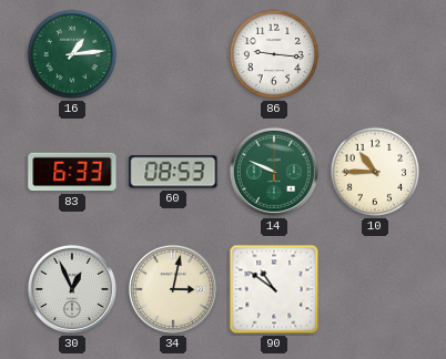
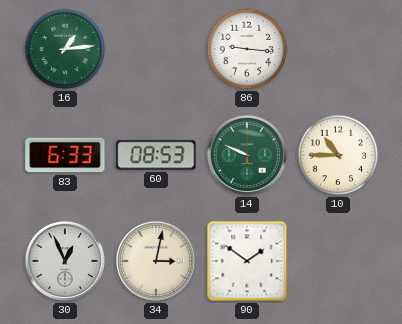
90: 10:51 -> 1:51
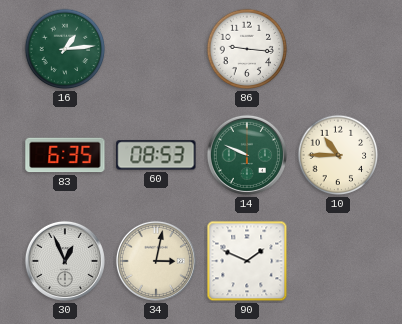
83: 6:33 -> 6:35
90: 1:51 -> 1:49
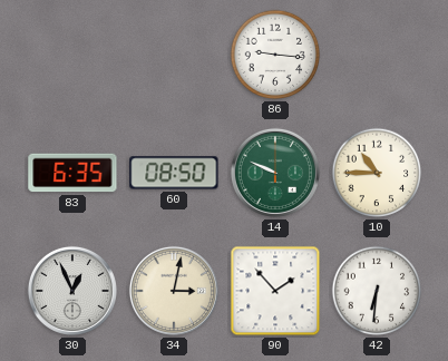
16: 1:14 -> none
60: 08:53 -> 08:50
90: 1:49 -> 1:53
42: none -> 6:31
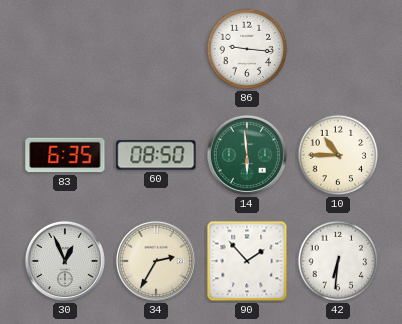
14: 9:49 -> 5:59
34: 3:02 -> 2:35
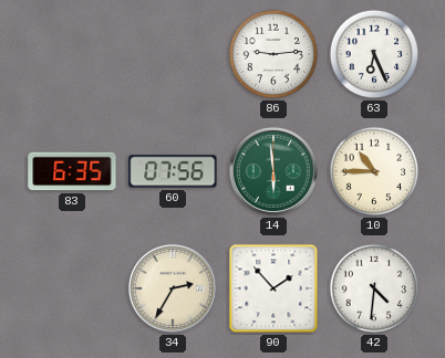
86: 9:16 -> 9:14
63: none -> 6:26
60: 08:50 -> 07:56
30: 12:56 -> none
42: 6:31 -> 4:31
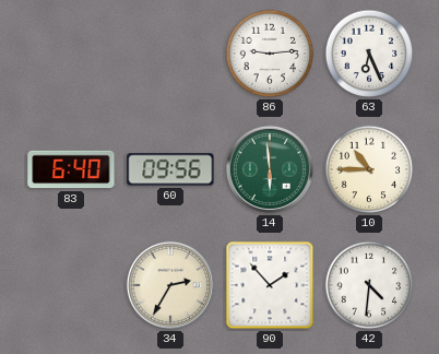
83: 6:35 -> 6:40
60: 07:56 -> 09:56
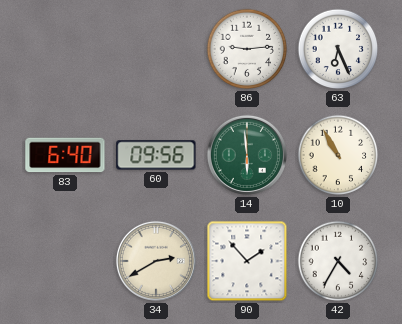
10: 10:45 -> 10:55
34: 2:35 -> 2:40
42: 4:31 -> 4:35
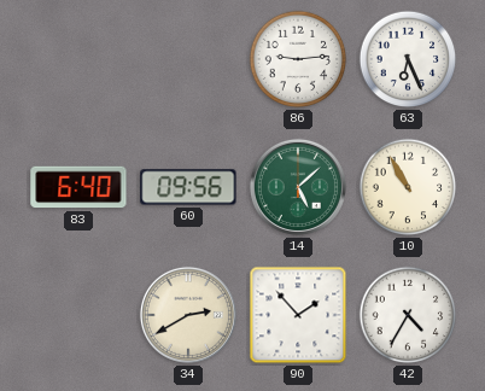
14: 5:59 -> 5:08
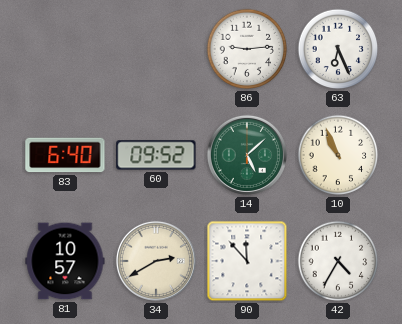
60: 09:56 -> 09:52
10: 10:55 -> 10:56
81: none -> 10:57
90: 1:53 -> 11:53
